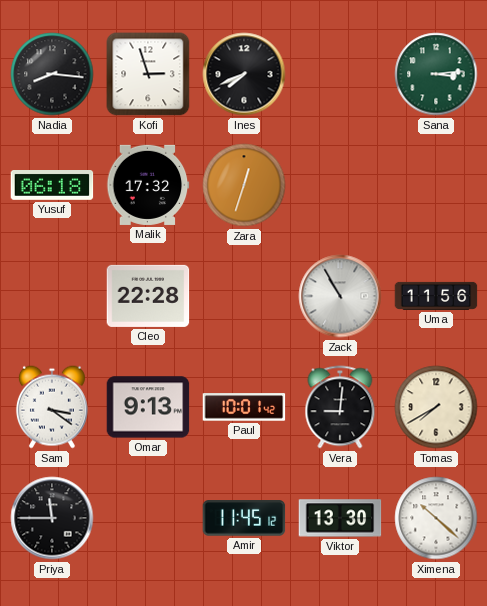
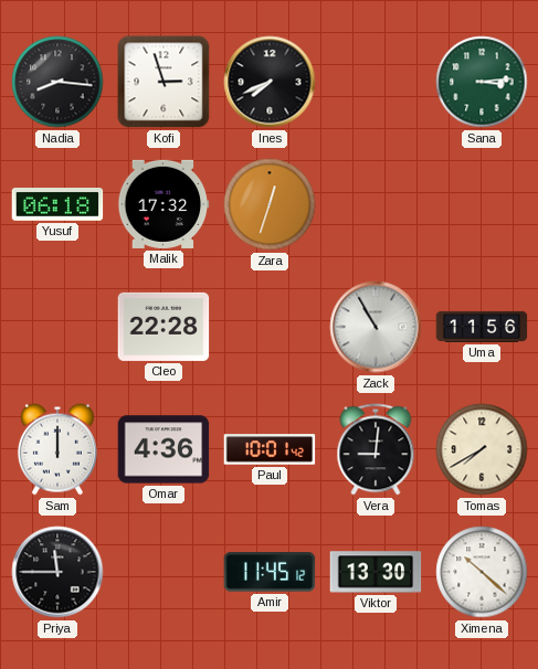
Sam: 3:21 -> 12:00
Omar: 9:13 -> 4:36
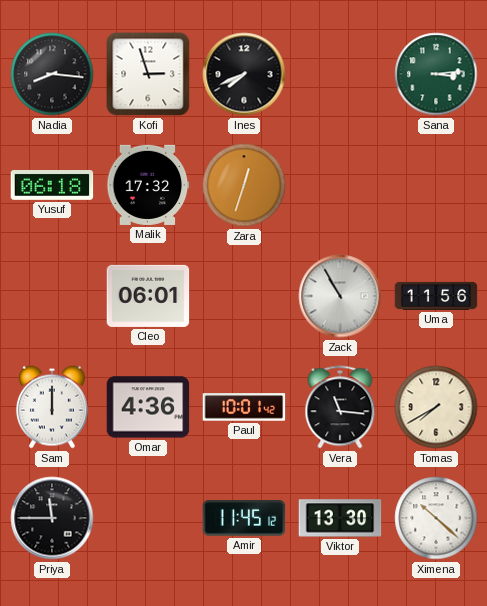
Cleo: 22:28 -> 06:01
Vera: 9:01 -> 11:16
